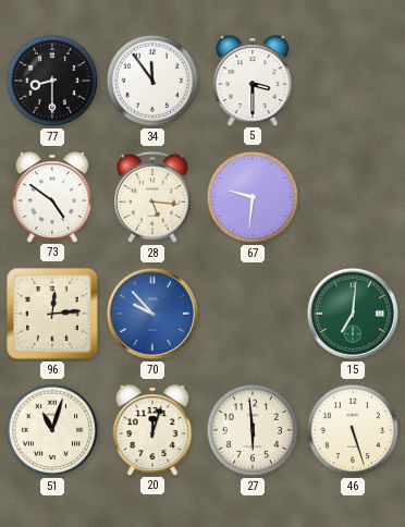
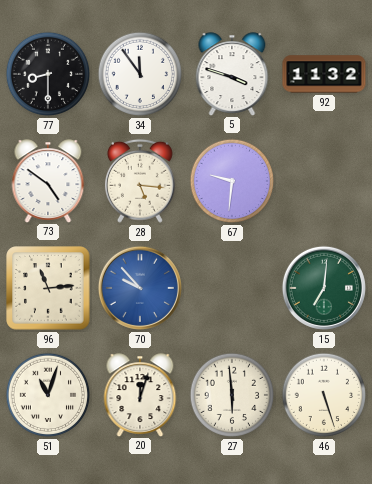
5: 3:30 -> 3:48
92: none -> 11:32
96: 12:14 -> 11:14
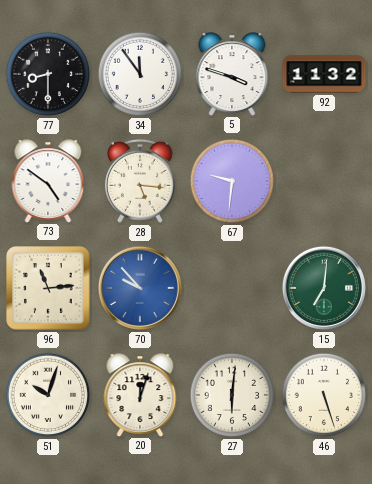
51: 11:03 -> 10:03
27: 5:59 -> 6:01
